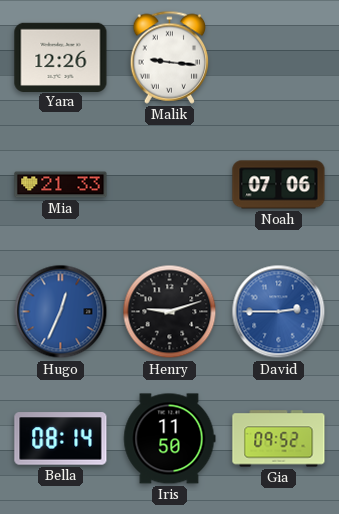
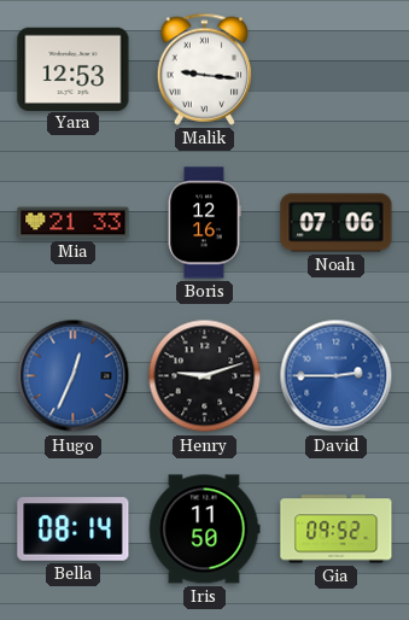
Yara: 12:26 -> 12:53
Boris: none -> 12:16
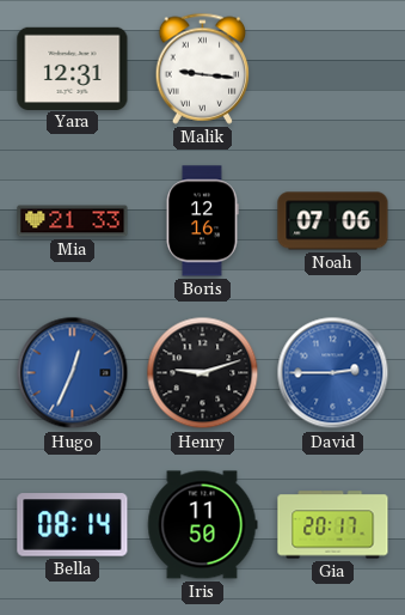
Yara: 12:53 -> 12:31
Gia: 09:52 -> 20:17
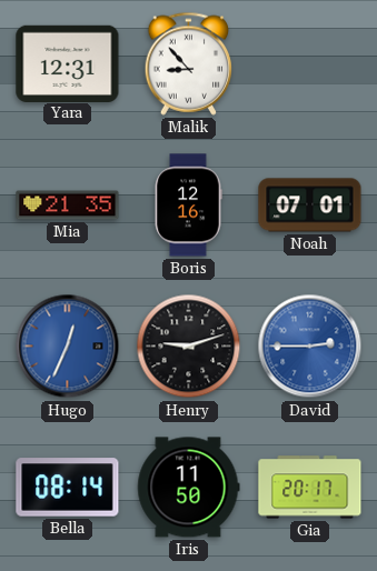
Malik: 9:16 -> 8:53
Mia: 21:33 -> 21:35
Noah: 07:06 -> 07:01
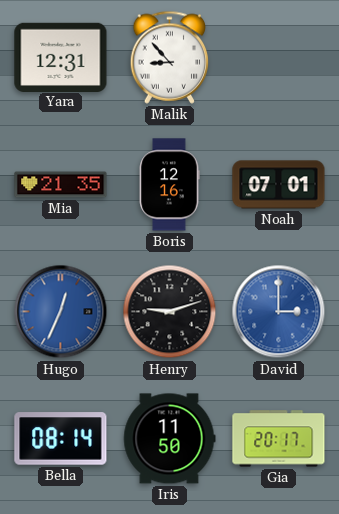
David: 2:45 -> 3:00
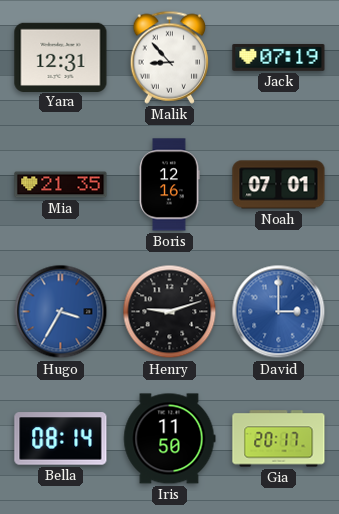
Jack: none -> 07:19
Hugo: 12:34 -> 3:35
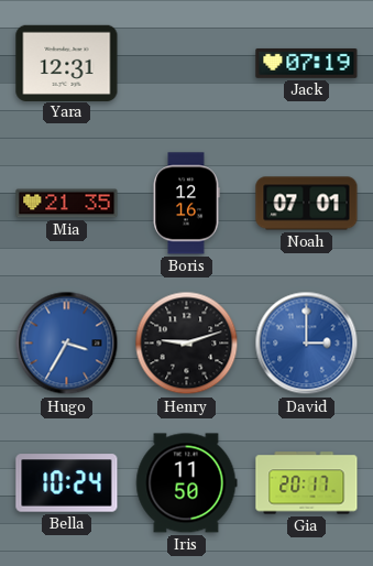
Malik: 8:53 -> none
Bella: 08:14 -> 10:24
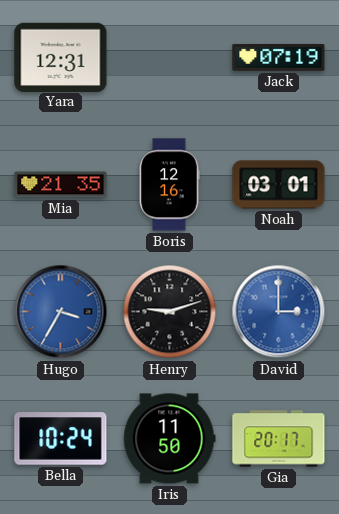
Noah: 07:01 -> 03:01
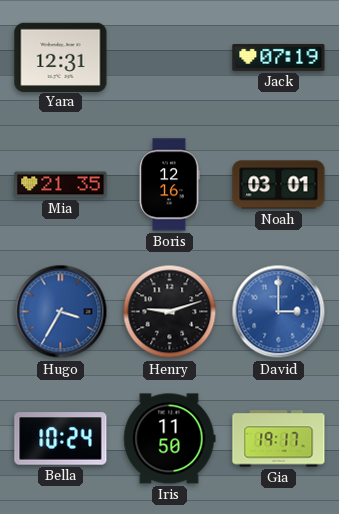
Gia: 20:17 -> 19:17
